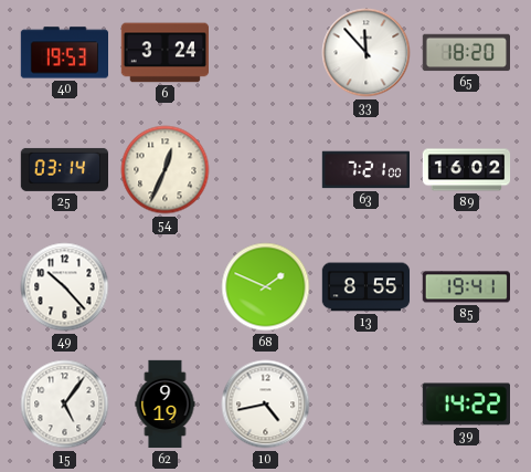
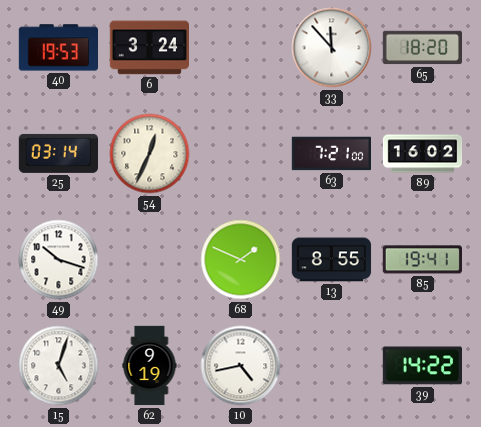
49: 10:23 -> 10:18
15: 5:06 -> 5:03
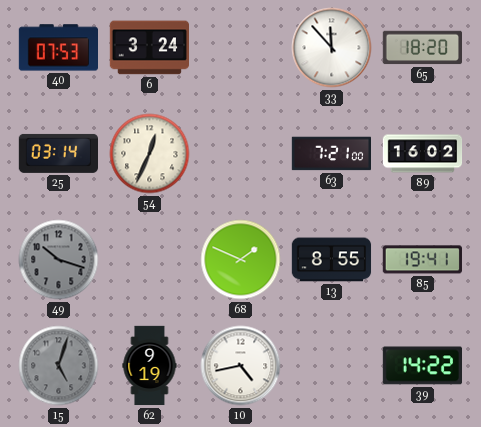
40: 19:53 -> 07:53
49 dial: white -> grey
15 dial: white -> grey
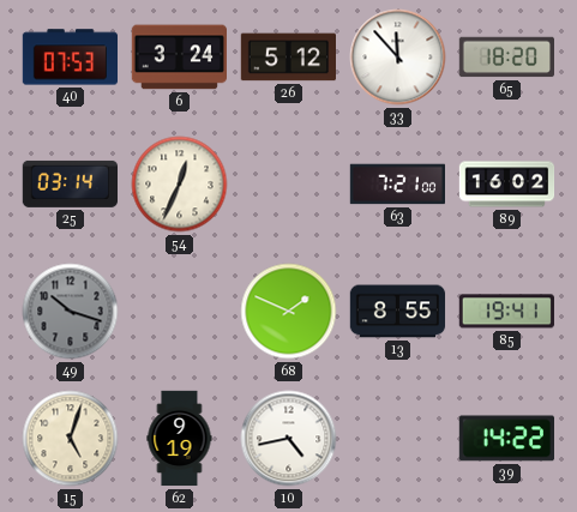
26: none -> 5:12
15 dial: grey -> cream
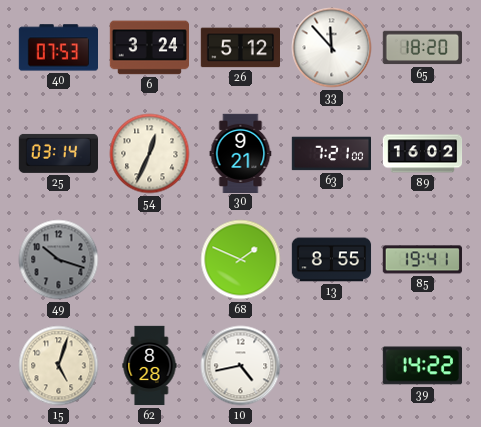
30: none -> 9:21
62: 9:19 -> 8:28
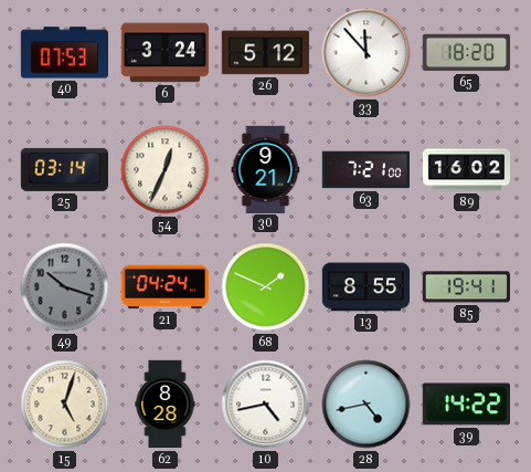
21: none -> 04:24
28: none -> 4:43
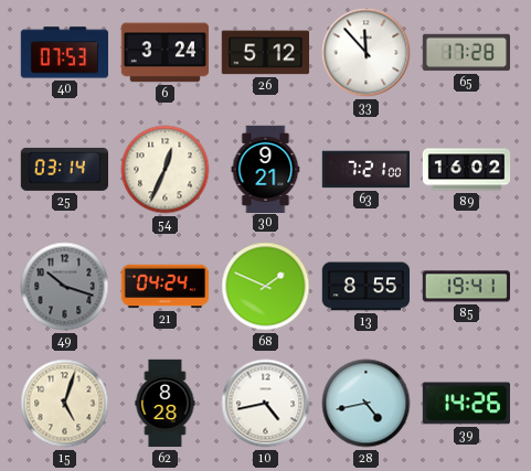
65: 18:20 -> 17:28
39: 14:22 -> 14:26
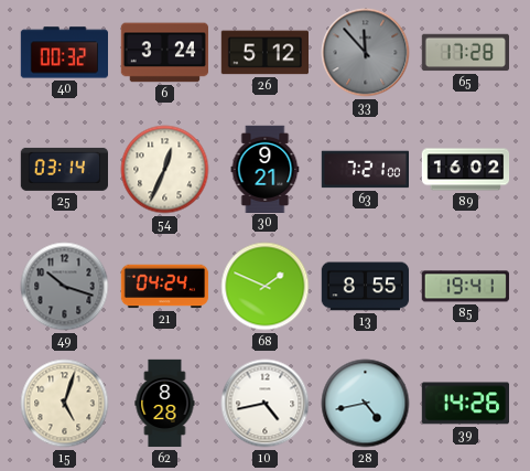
40: 07:53 -> 00:32
33 dial: white -> grey
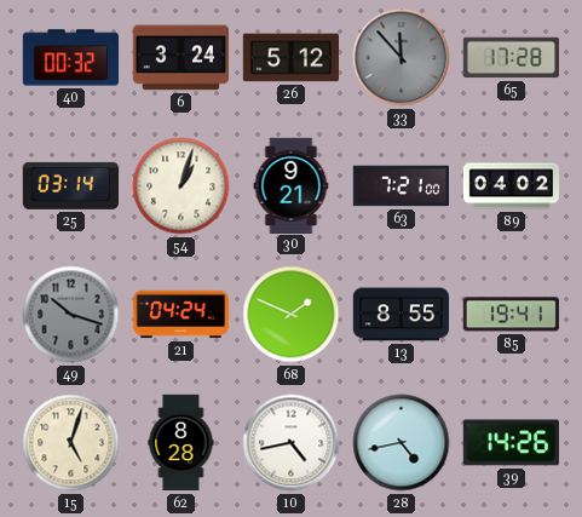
54: 12:34 -> 1:03
89: 16:02 -> 04:02
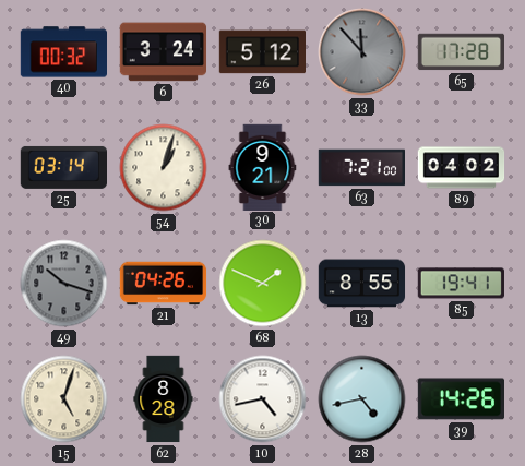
21: 04:24 -> 04:26
